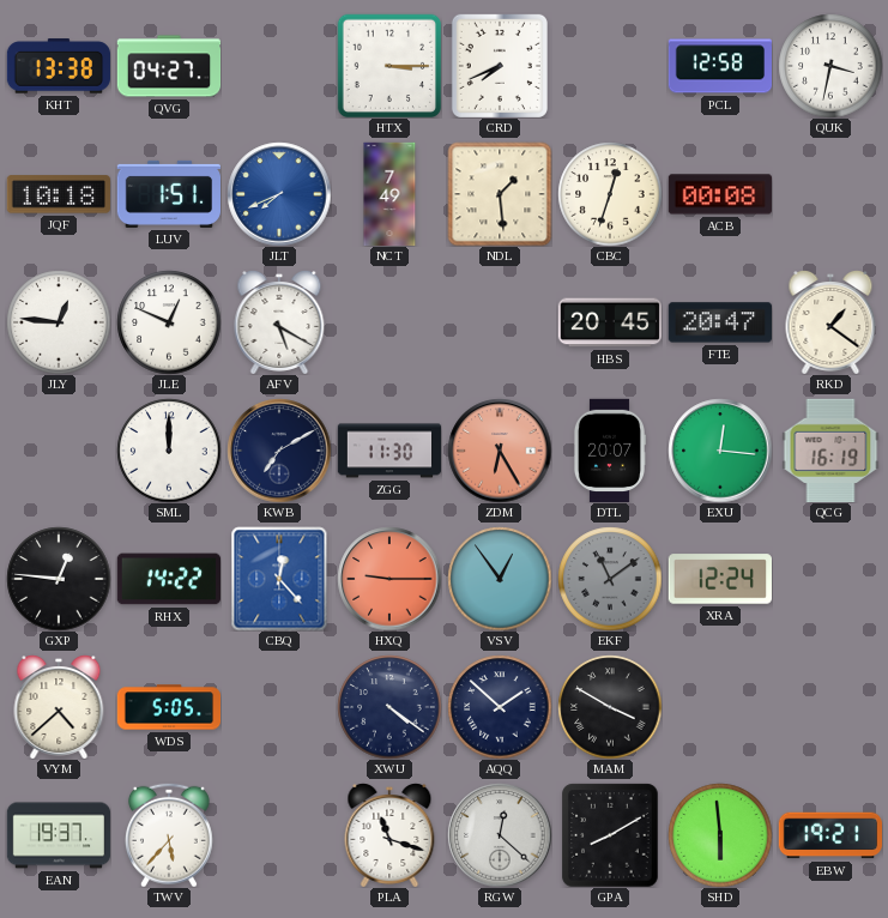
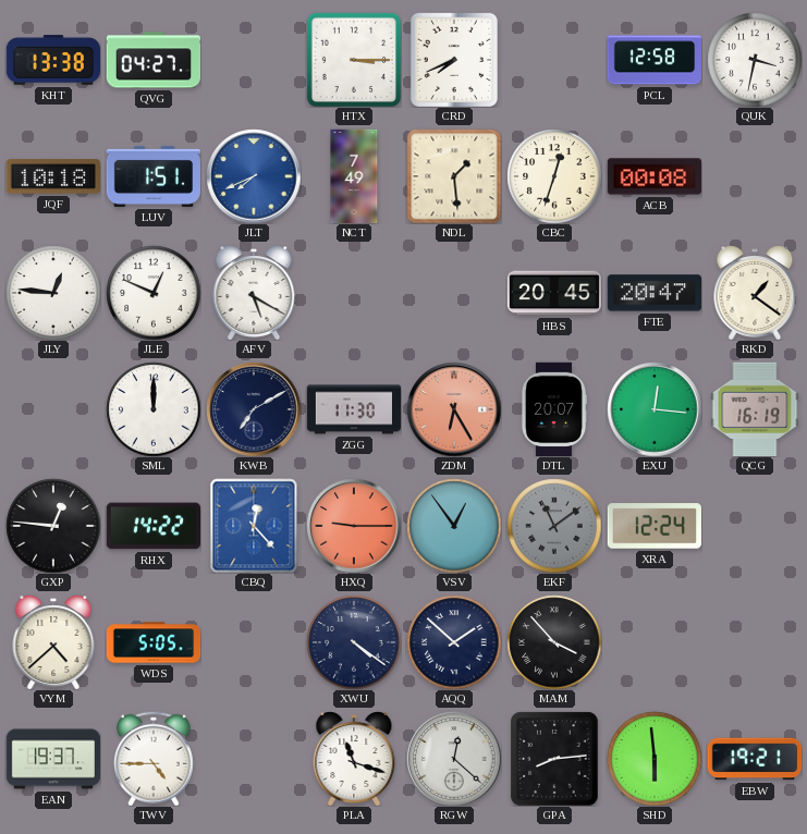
MAM: 3:50 -> 3:53
TWV: 5:37 -> 4:45
GPA: 8:10 -> 8:14
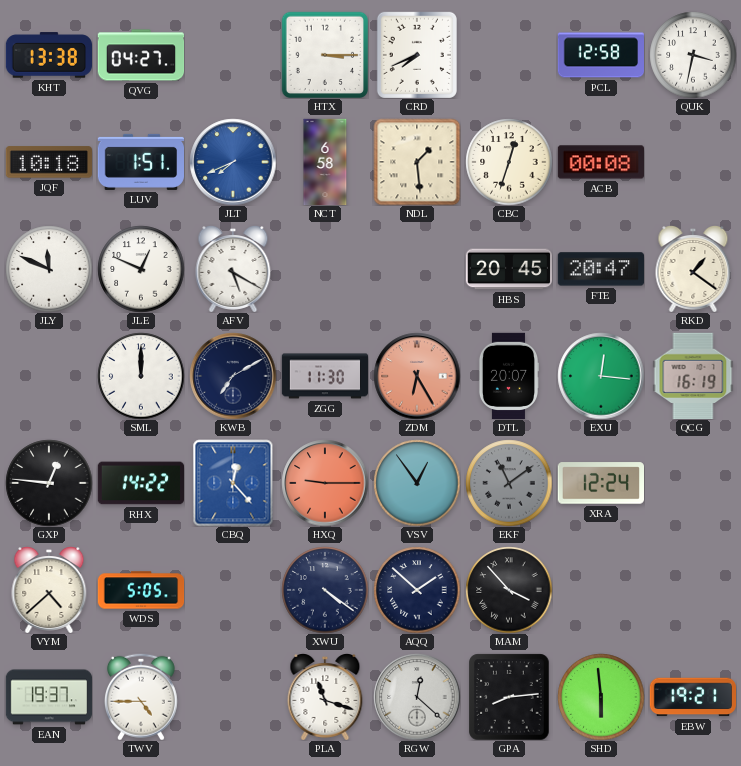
NCT: 7:49 -> 6:58
JLY: 12:46 -> 11:49
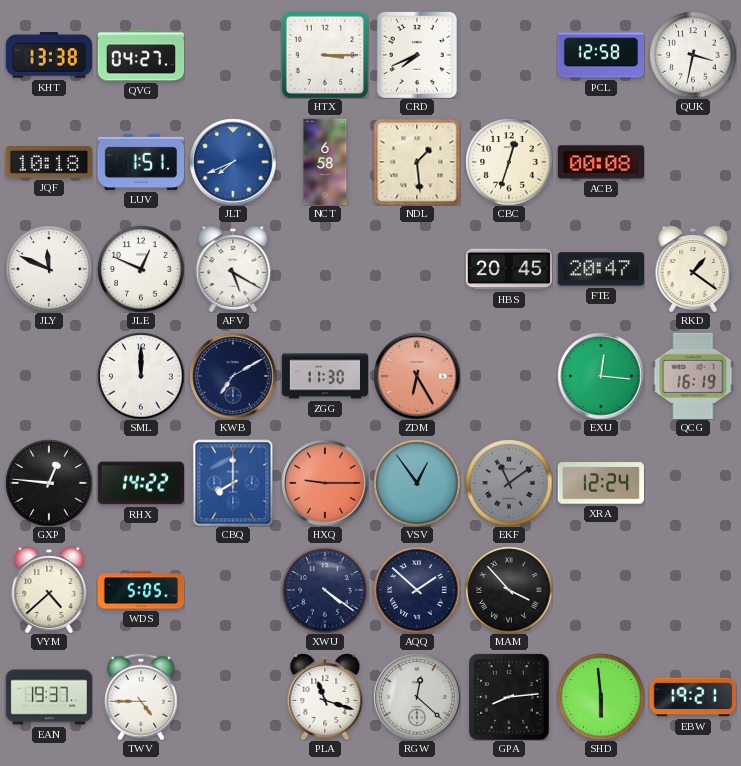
DTL: 20:07 -> none
CBQ: 12:23 -> 8:00
